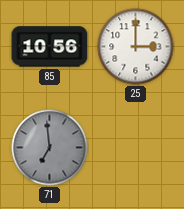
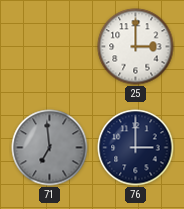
85: 10:56 -> none
76: none -> 3:00
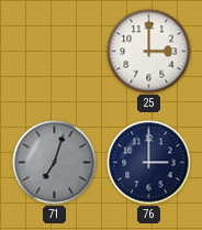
71: 6:59 -> 7:03
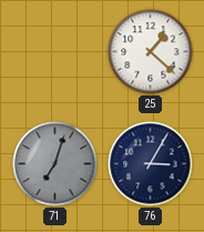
25: 3:00 -> 1:22
76: 3:00 -> 3:05
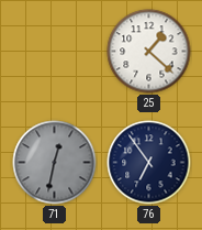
71: 7:03 -> 12:32
76: 3:05 -> 6:54
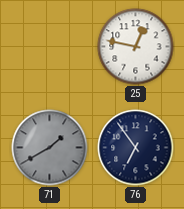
25: 1:22 -> 12:47
71: 12:32 -> 1:40
